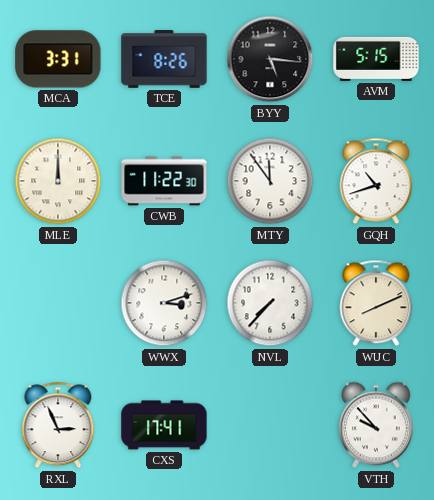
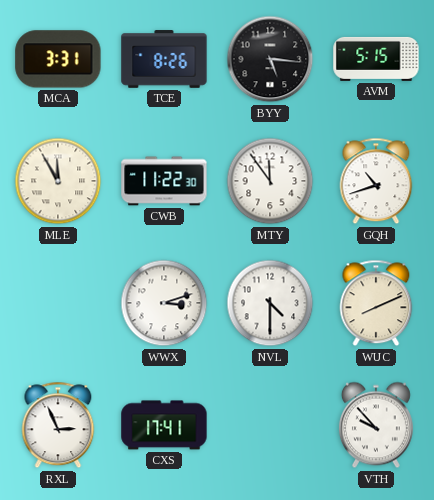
MLE: 12:00 -> 11:55
NVL: 7:37 -> 4:30
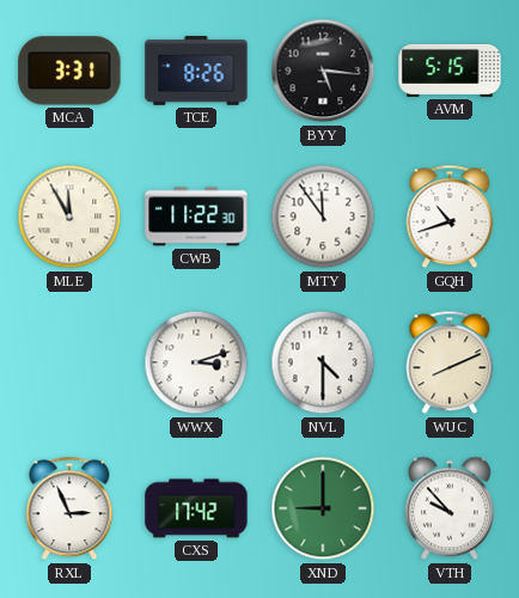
CXS: 17:41 -> 17:42
XND: none -> 9:00
